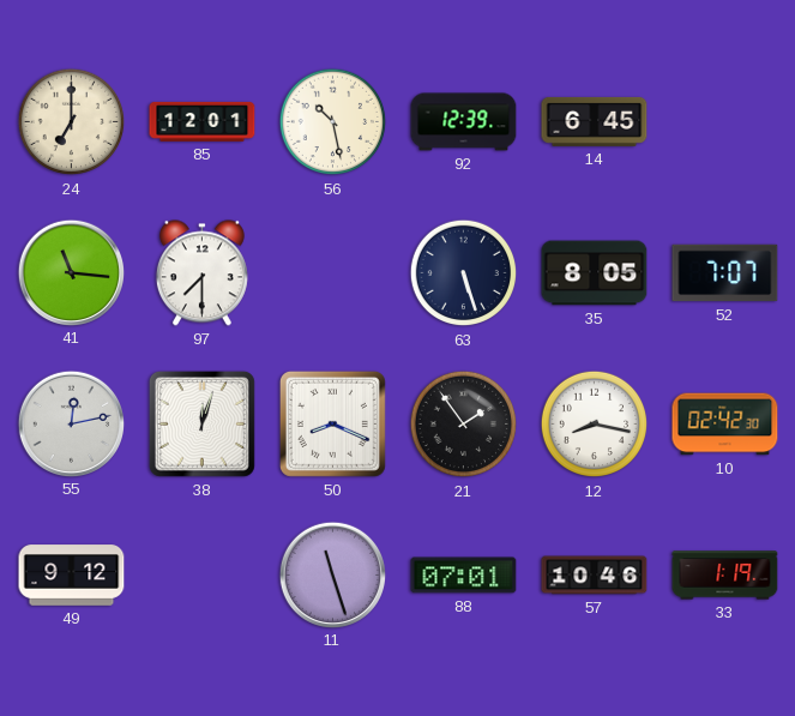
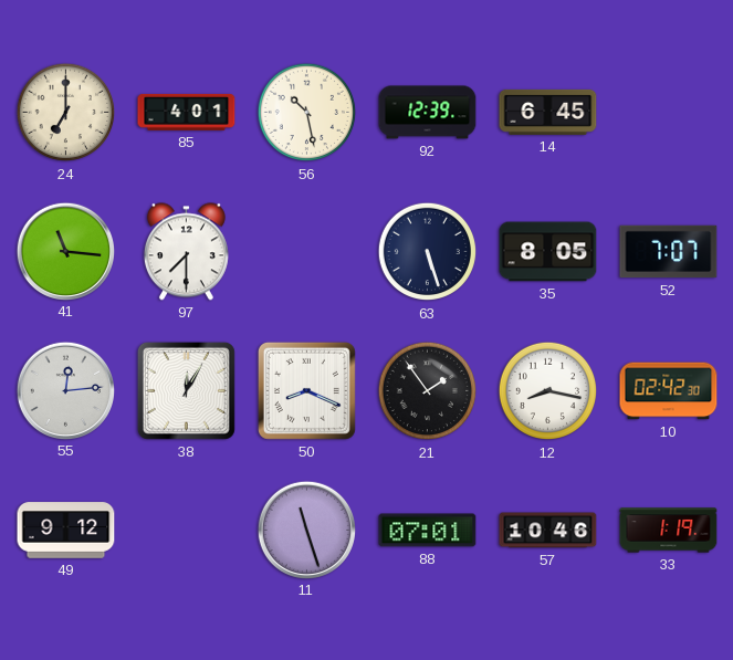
85: 12:01 -> 4:01
55: 12:13 -> 12:14
38: 12:03 -> 12:05
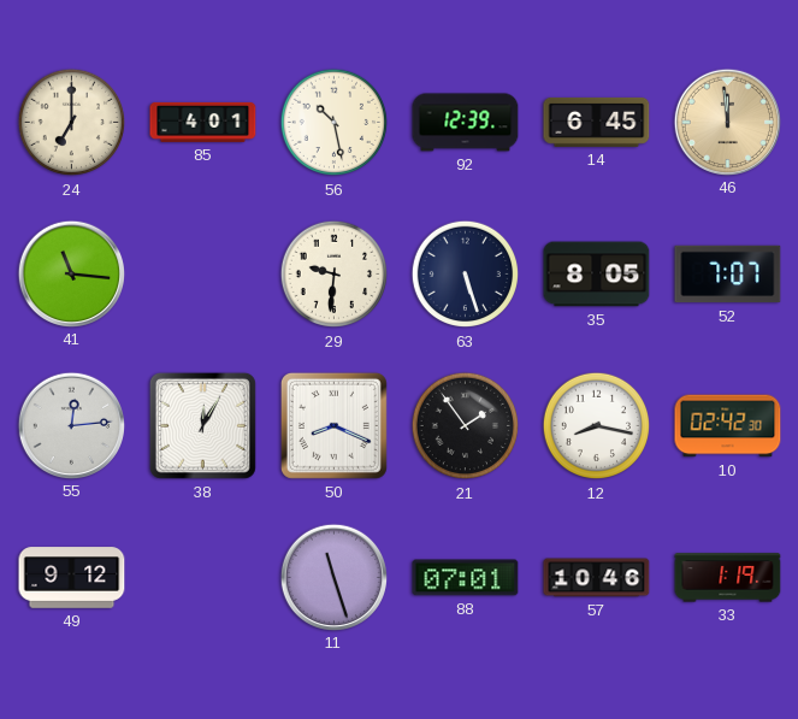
46: none -> 11:59
97: 7:30 -> none
29: none -> 9:31
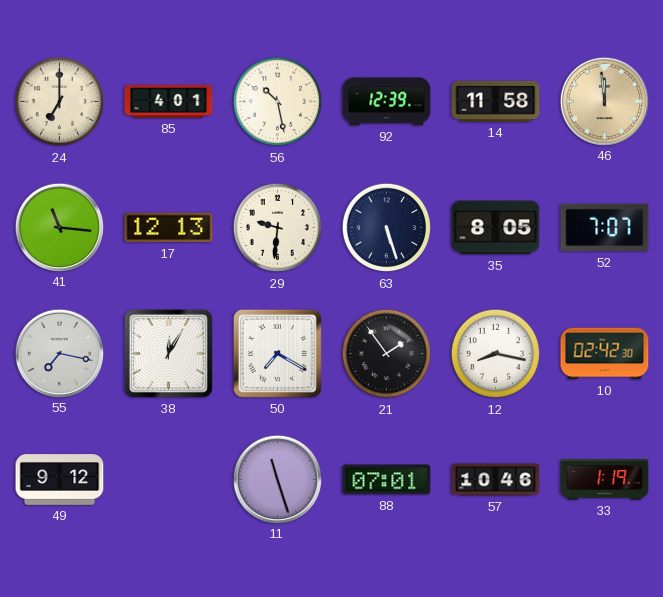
14: 6:45 -> 11:58
17: none -> 12:13
55: 12:14 -> 7:17
50: 8:19 -> 7:20
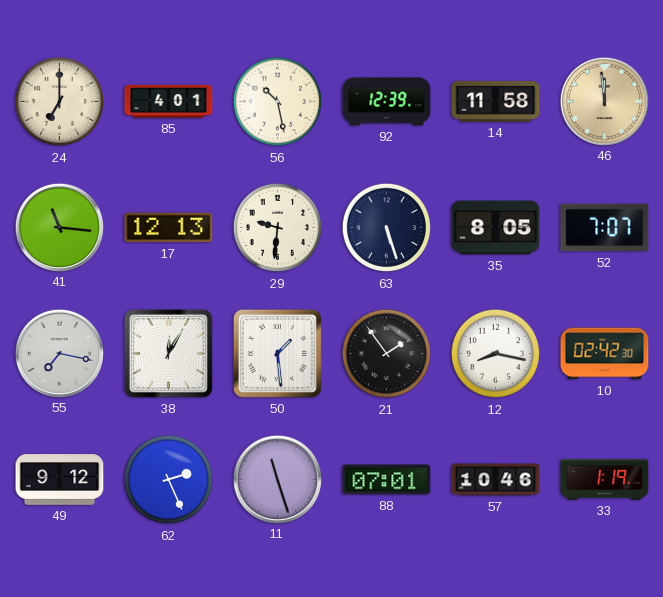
50: 7:20 -> 1:29
62: none -> 2:26
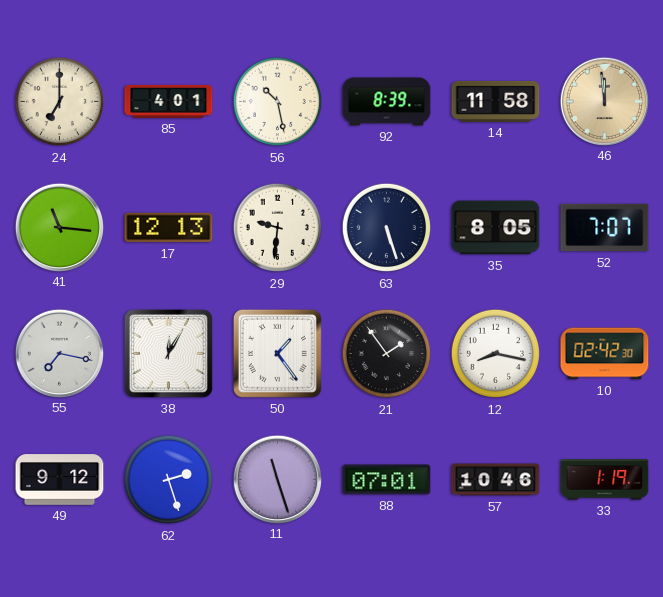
92: 12:39 -> 8:39
50: 1:29 -> 1:24
62: 2:26 -> 2:27
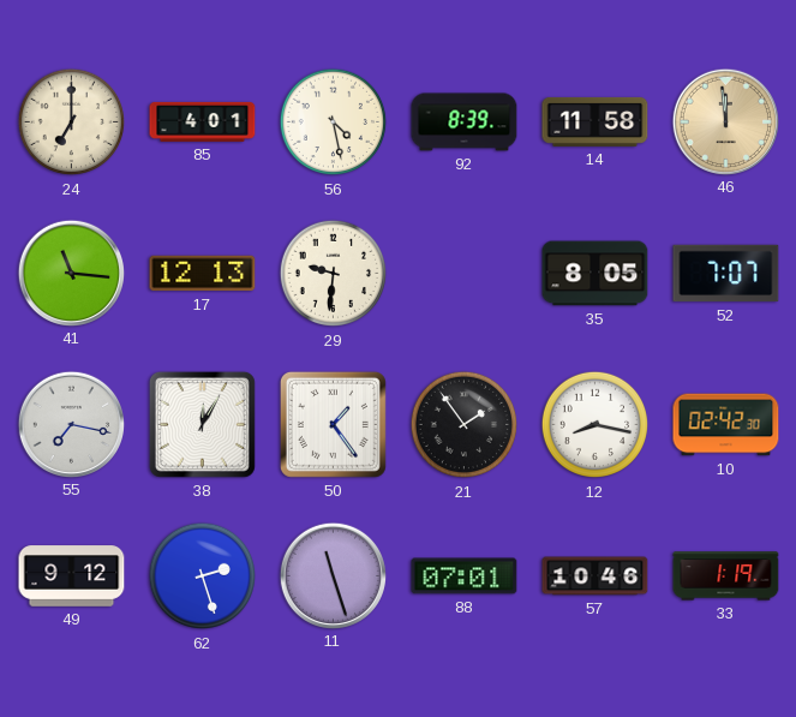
56: 10:28 -> 4:28
63: 5:27 -> none
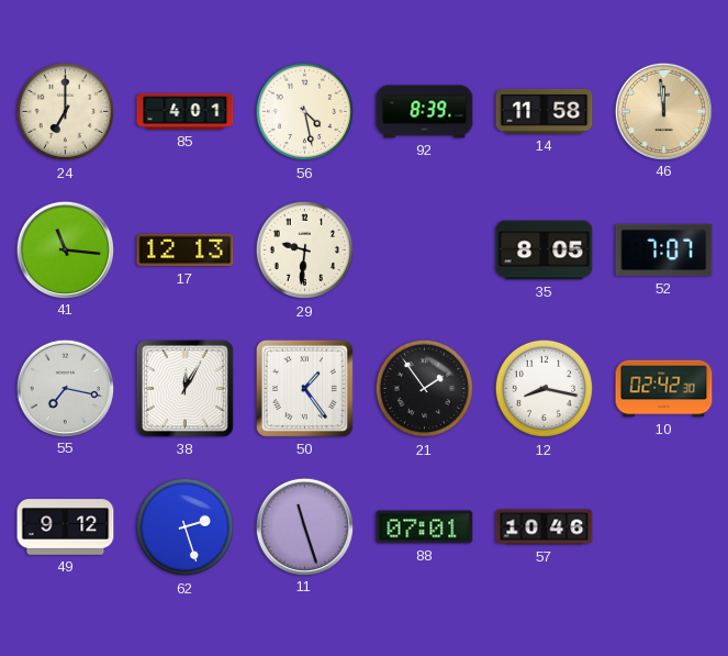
33: 1:19 -> none
